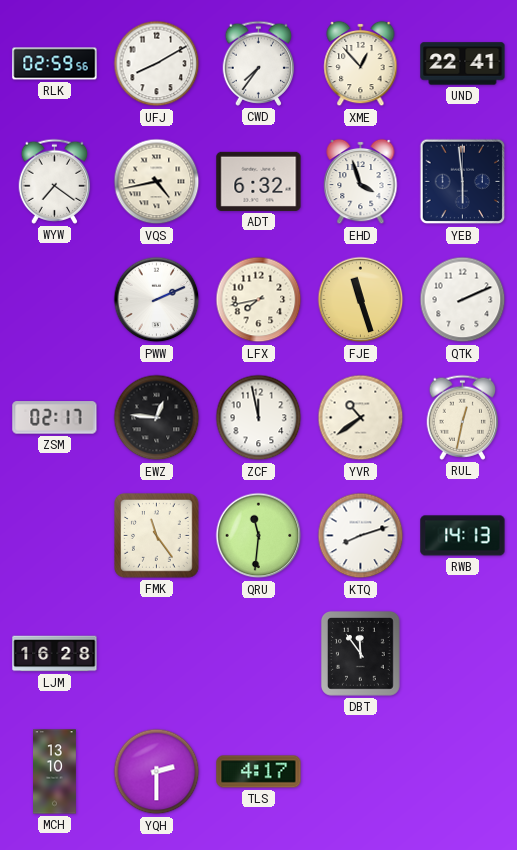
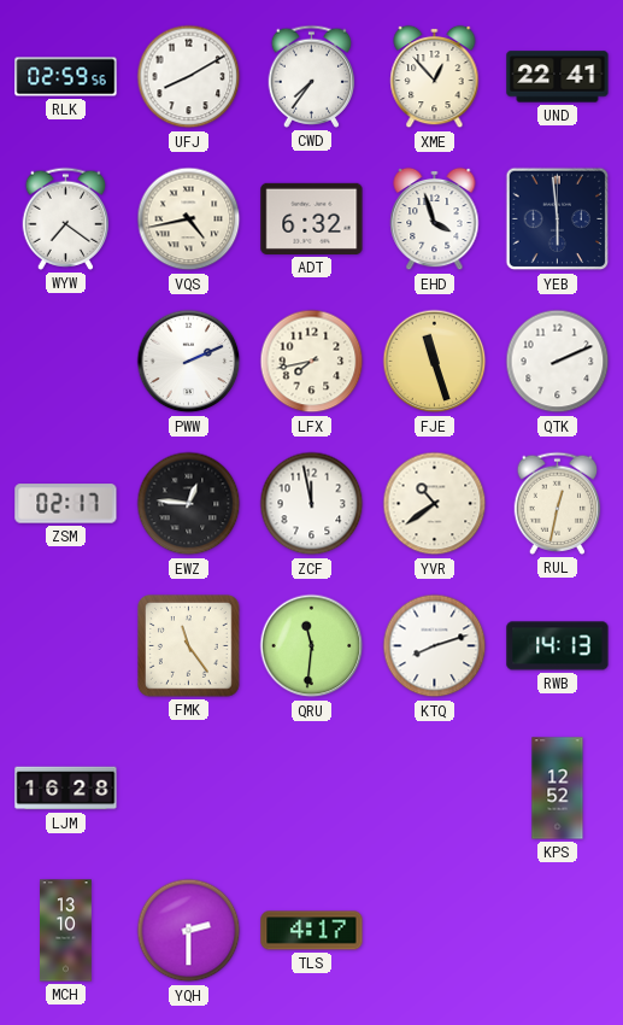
DBT: 11:54 -> none
KPS: none -> 12:52
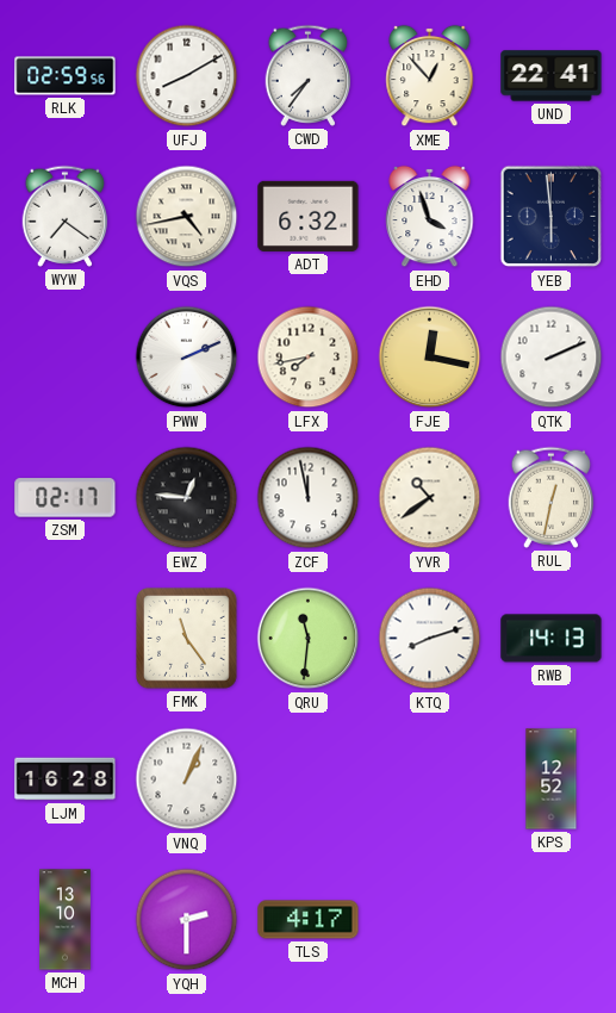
FJE: 11:27 -> 12:17
VNQ: none -> 1:04
